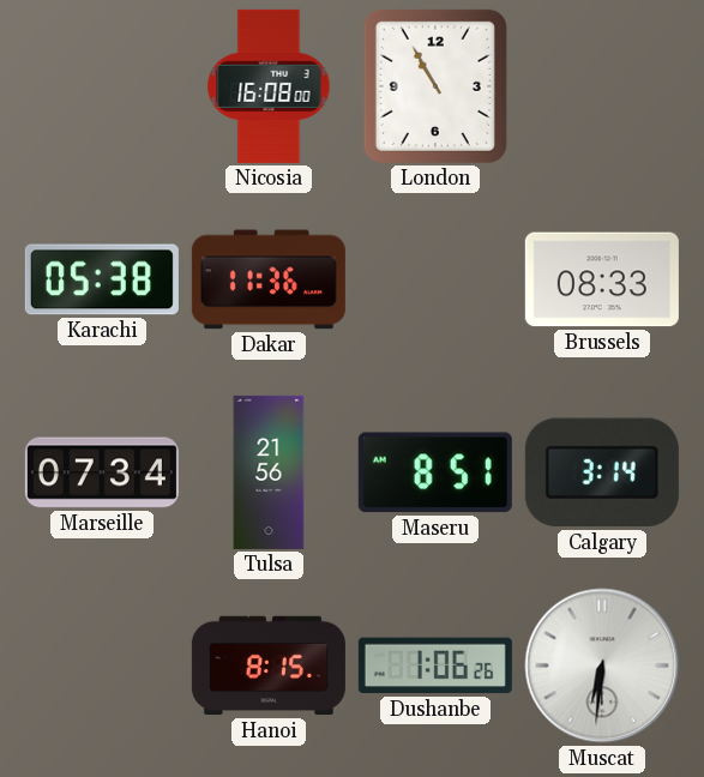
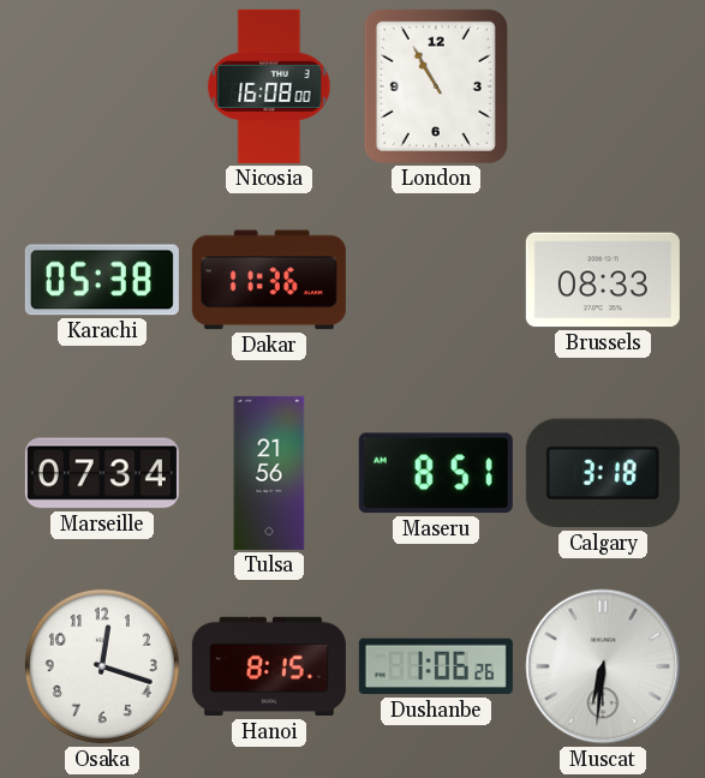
Calgary: 3:14 -> 3:18
Osaka: none -> 12:18
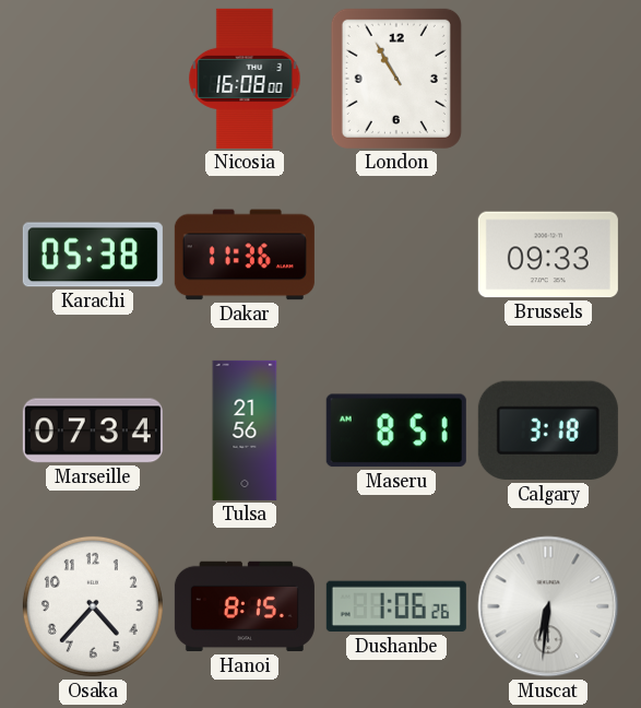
Brussels: 08:33 -> 09:33
Osaka: 12:18 -> 4:37
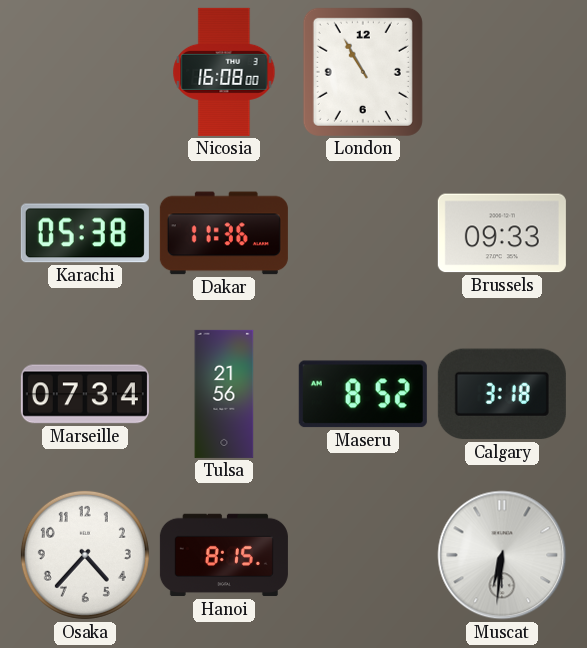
Maseru: 8:51 -> 8:52
Dushanbe: 1:06 -> none
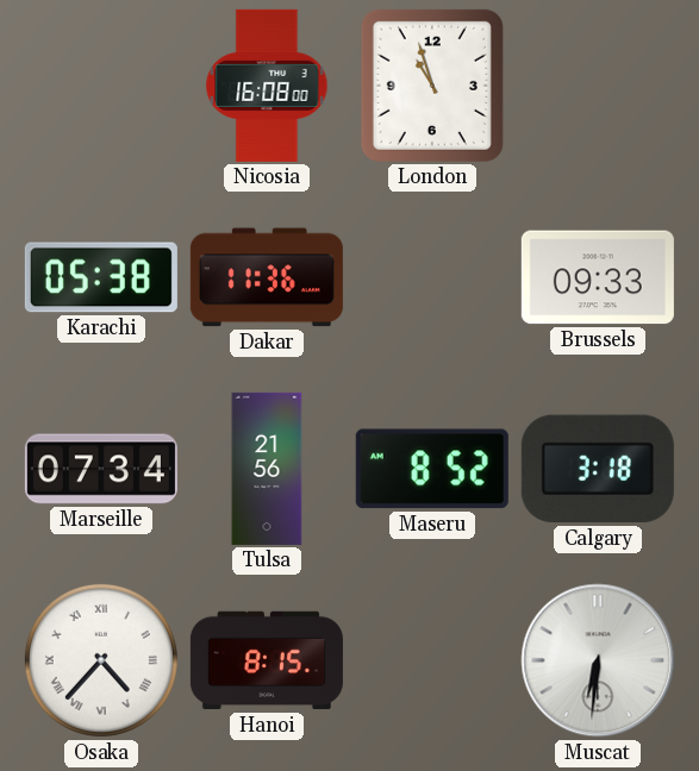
London: 10:55 -> 10:57
Osaka numerals: Arabic -> Roman
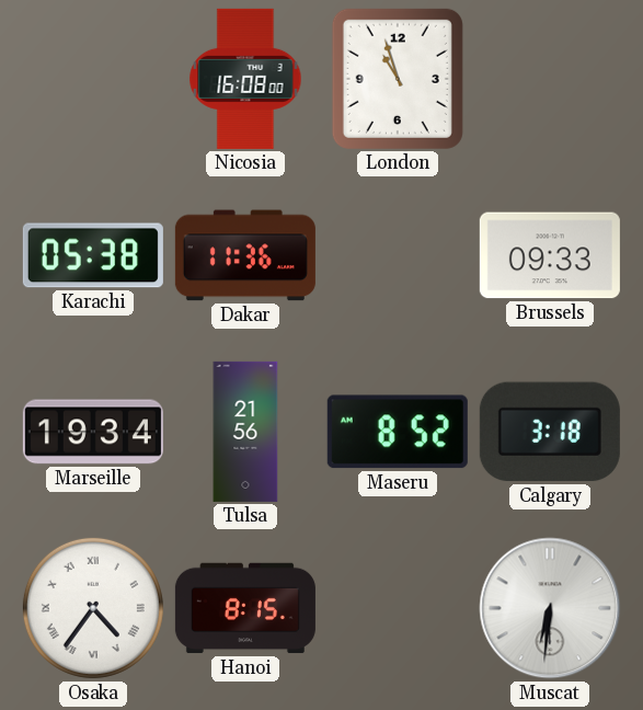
Marseille: 07:34 -> 19:34
Osaka: 4:37 -> 4:36
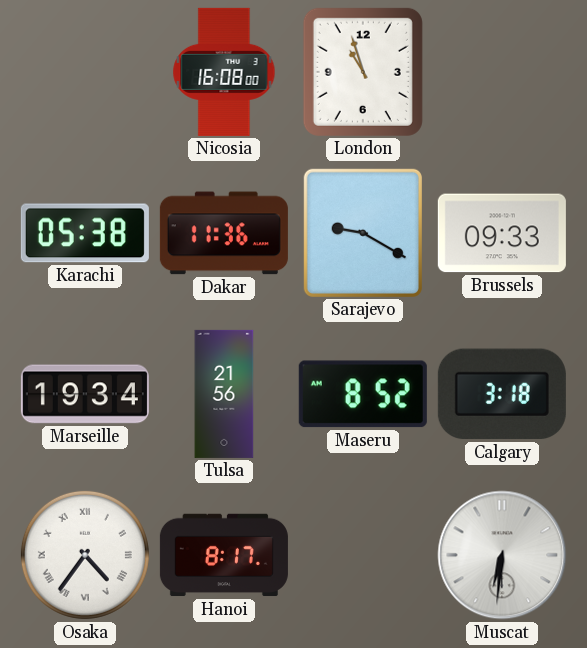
Sarajevo: none -> 9:20
Hanoi: 8:15 -> 8:17
